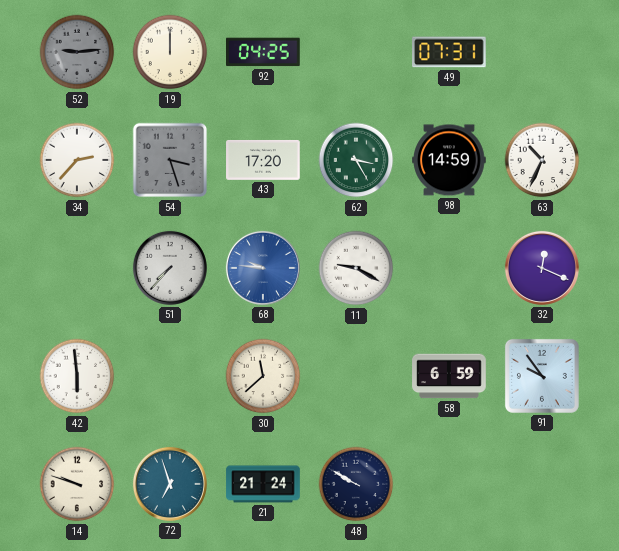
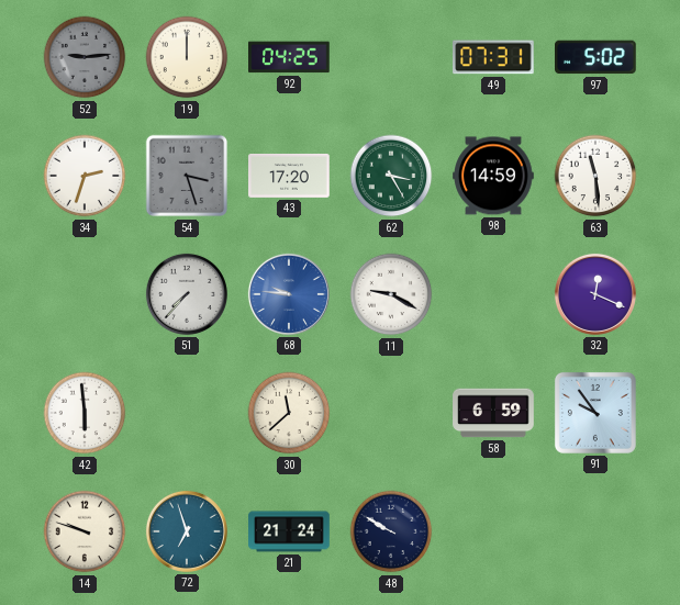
97: none -> 5:02
34: 2:37 -> 2:33
63: 10:34 -> 11:29
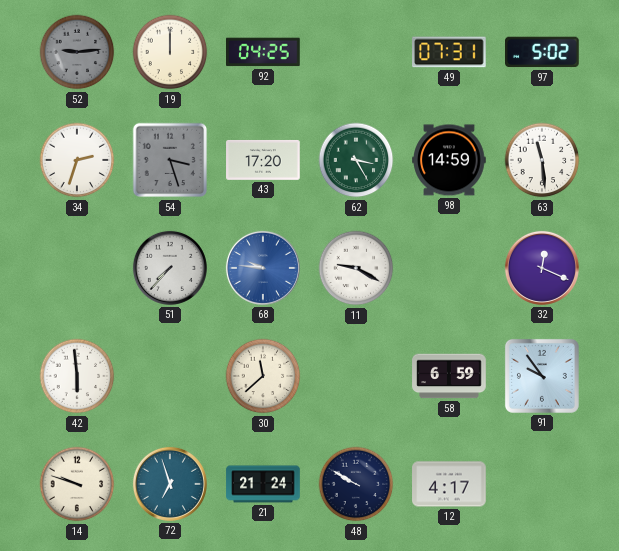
12: none -> 4:17
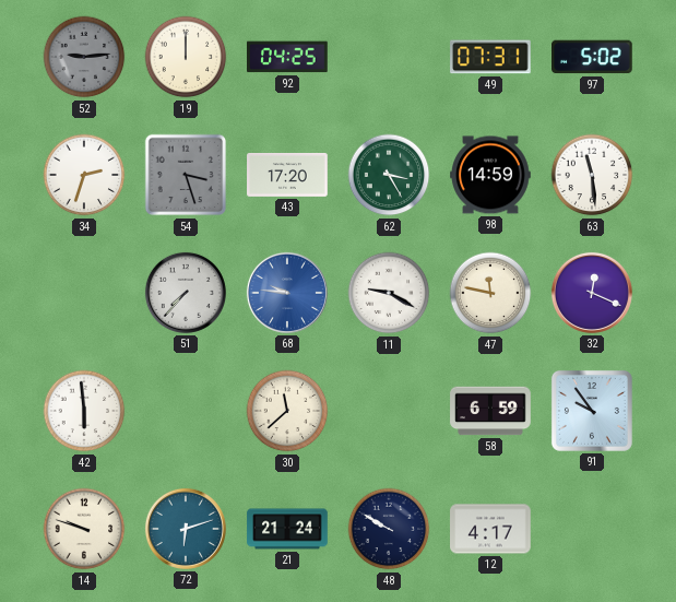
47: none -> 11:47
72: 6:57 -> 6:12
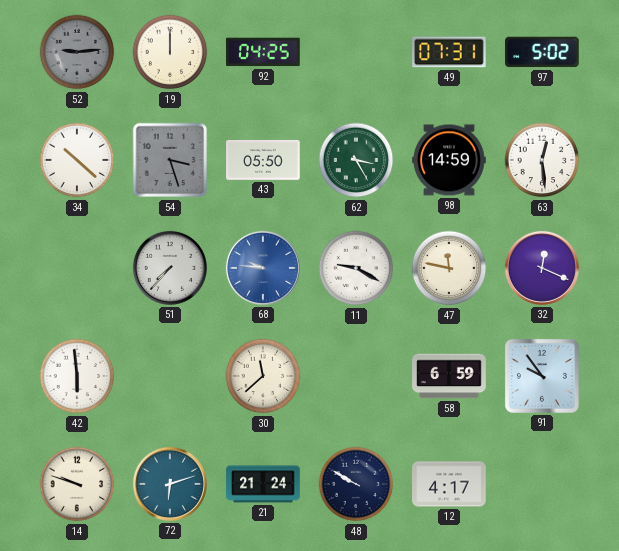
34: 2:33 -> 10:22
43: 17:20 -> 05:50
63: 11:29 -> 12:29
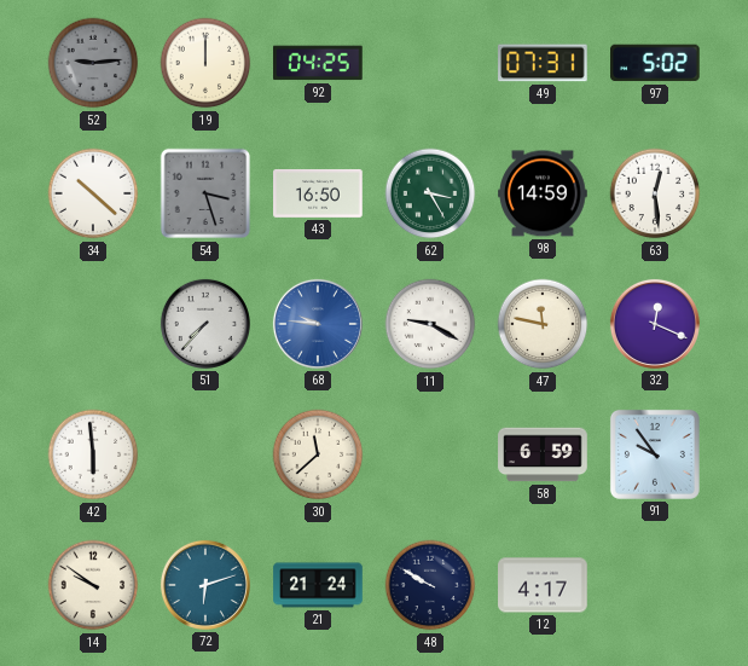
43: 05:50 -> 16:50
14: 9:48 -> 9:51
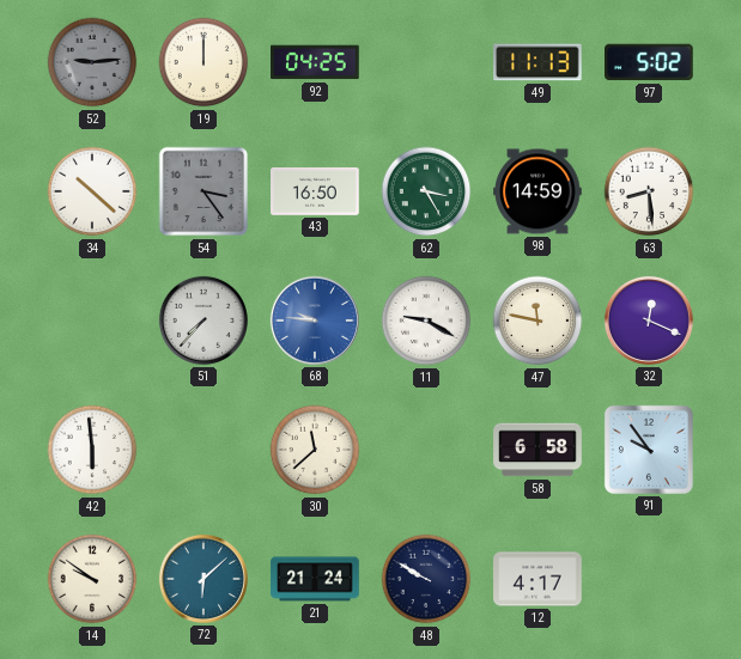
49: 07:31 -> 11:13
54: 3:27 -> 3:24
63: 12:29 -> 8:29
58: 6:59 -> 6:58
72: 6:12 -> 6:08
